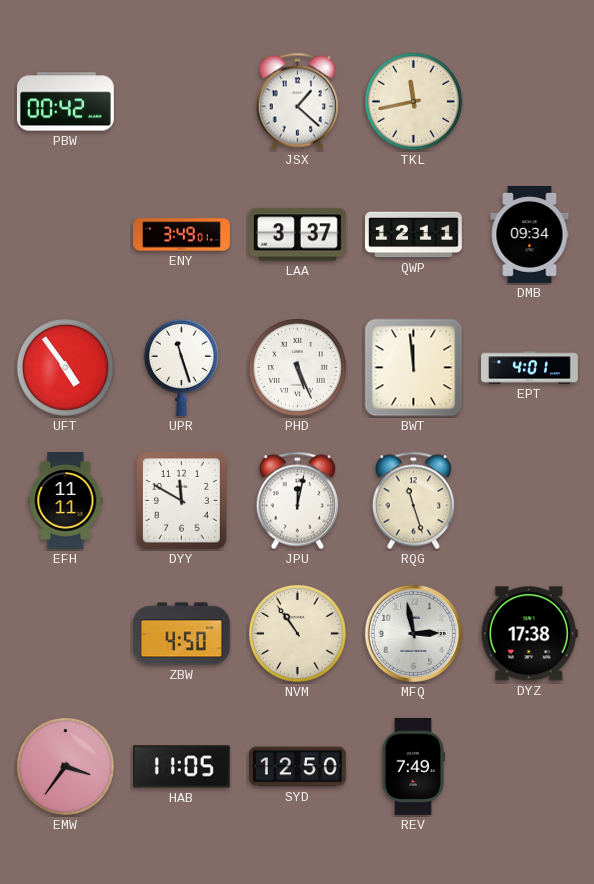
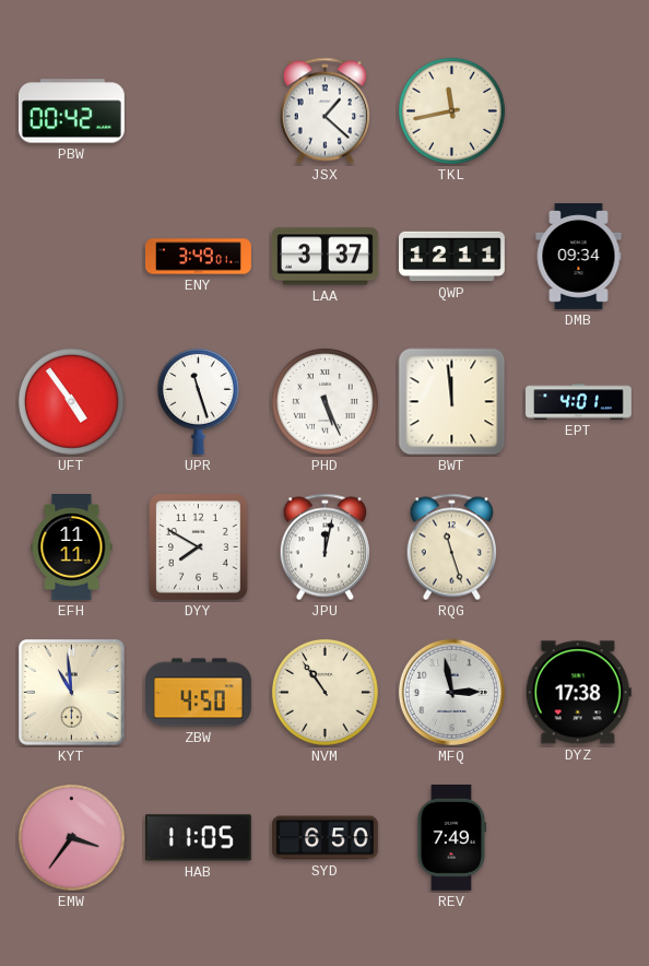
DYY: 11:50 -> 7:50
KYT: none -> 10:59
SYD: 12:50 -> 6:50
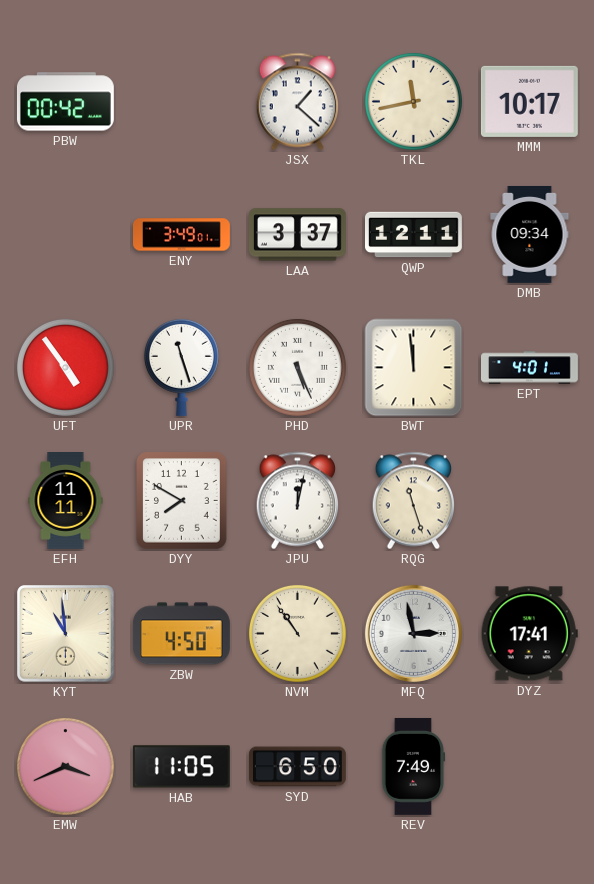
MMM: none -> 10:17
DYZ: 17:38 -> 17:41
EMW: 3:36 -> 3:41
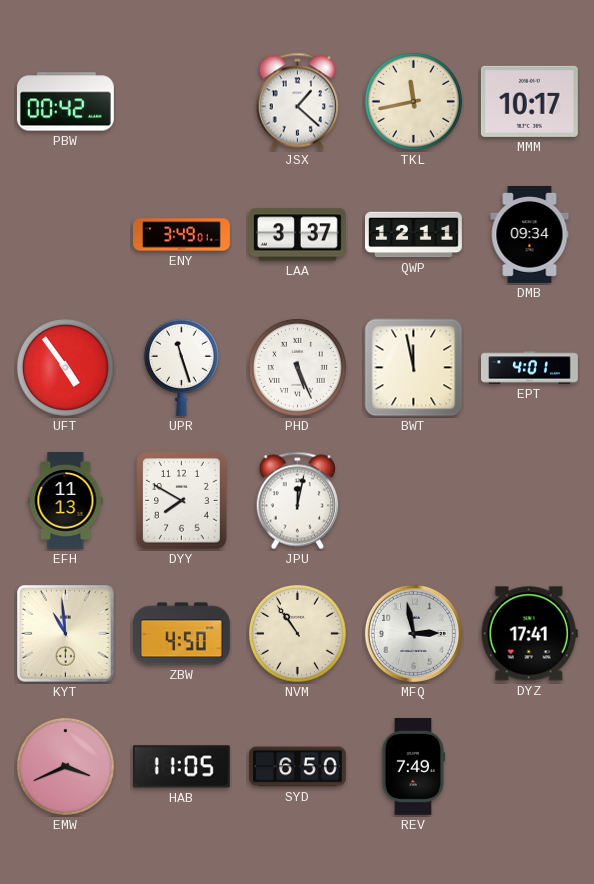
BWT: 11:59 -> 11:58
EFH: 11:11 -> 11:13
RQG: 11:27 -> none
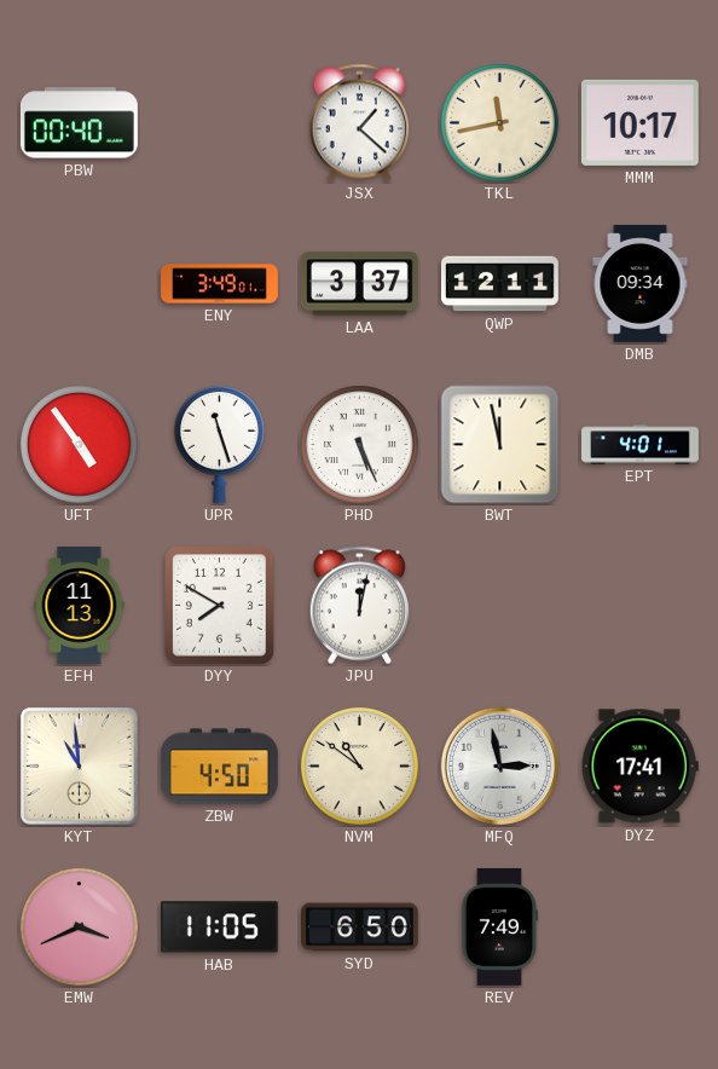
PBW: 00:42 -> 00:40
NVM: 10:54 -> 10:51
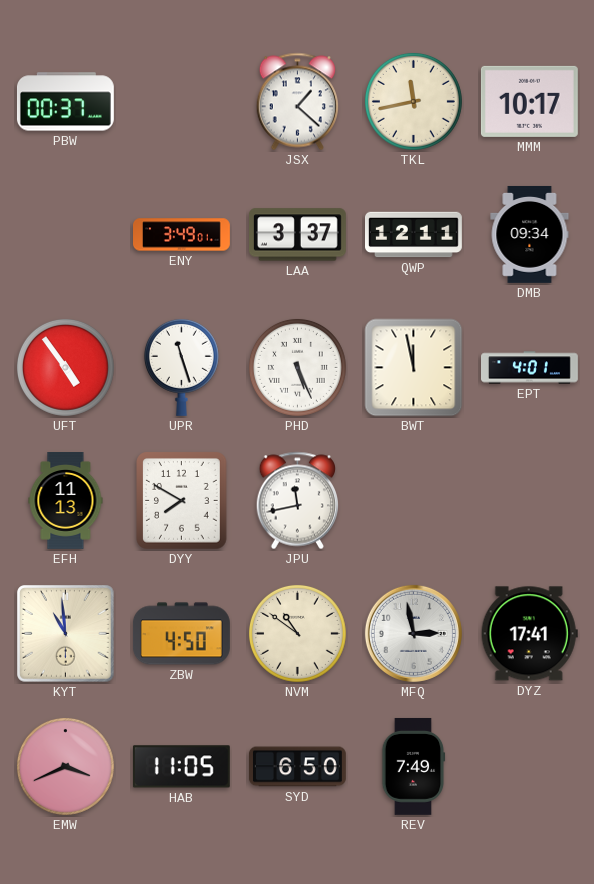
PBW: 00:40 -> 00:37
JPU: 12:02 -> 11:43
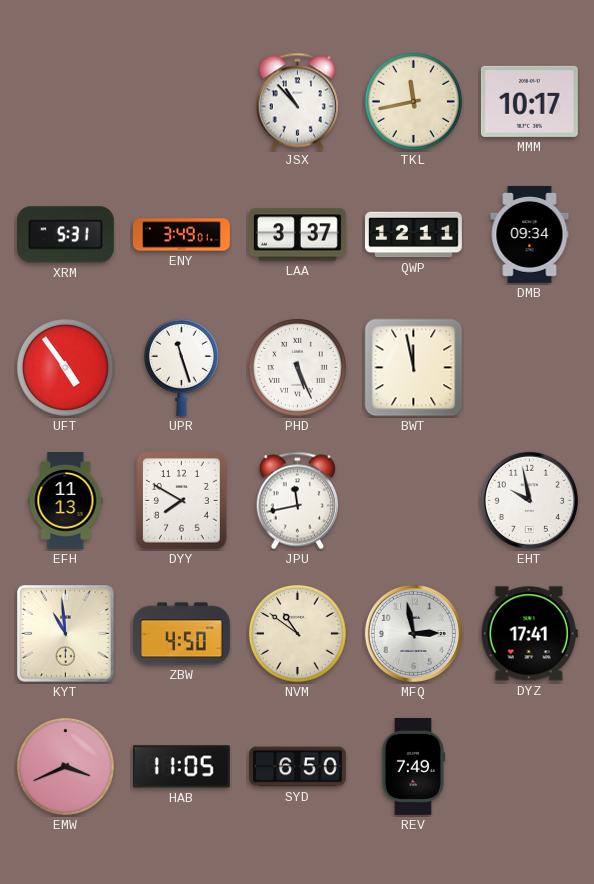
PBW: 00:37 -> none
JSX: 1:22 -> 10:53
XRM: none -> 5:31
EPT: 4:01 -> none
EHT: none -> 9:58
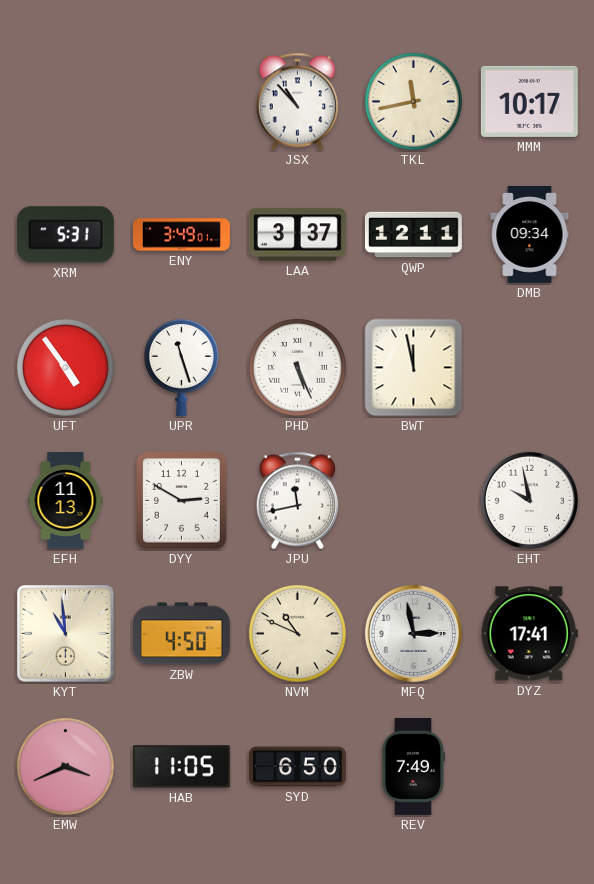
DYY: 7:50 -> 2:50
NVM: 10:51 -> 10:49
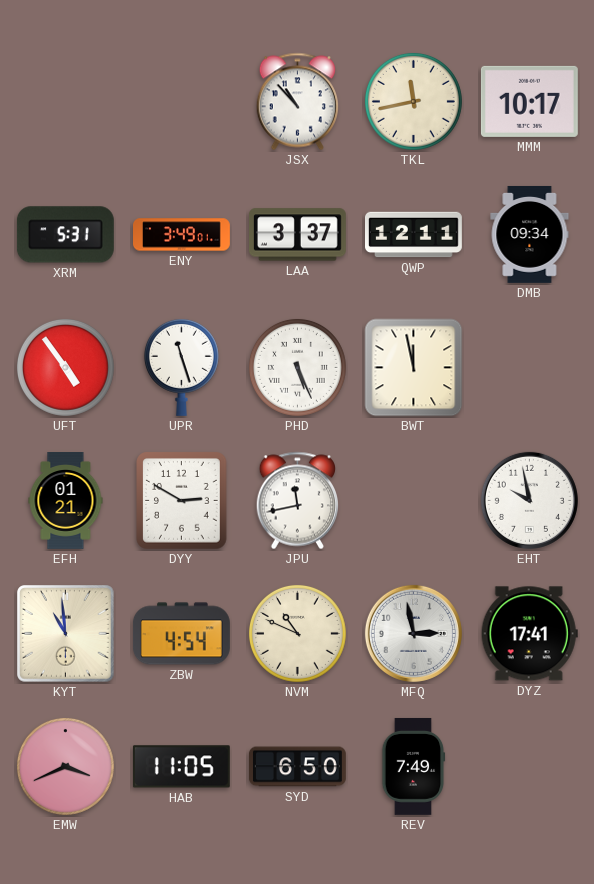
EFH: 11:13 -> 01:21
ZBW: 4:50 -> 4:54
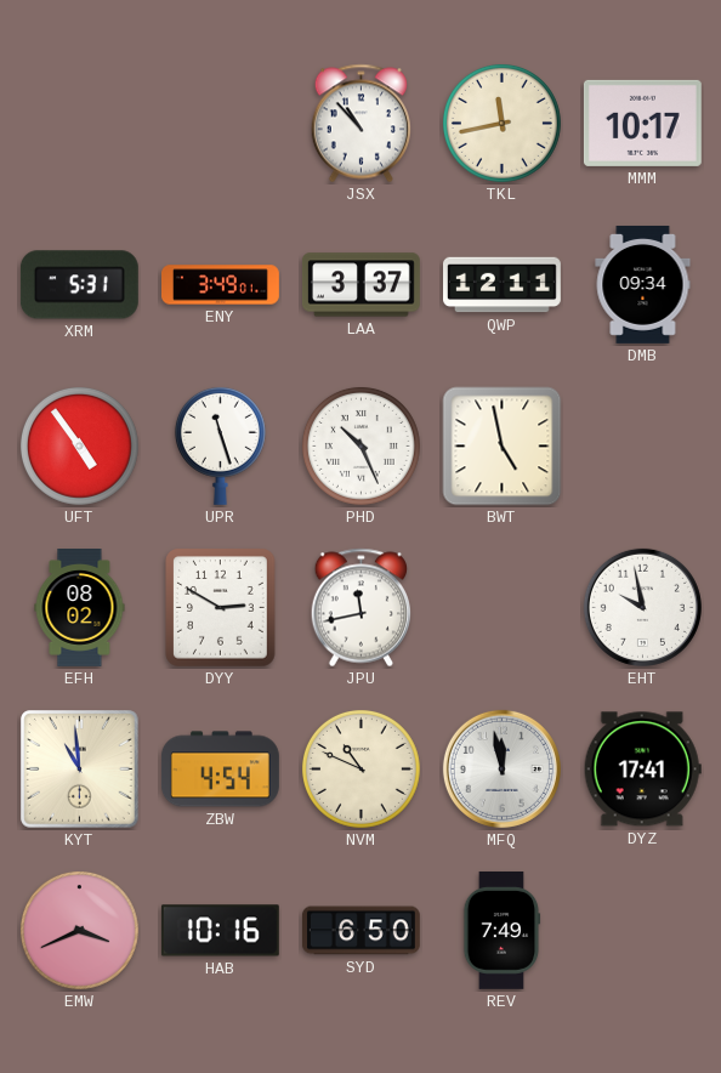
PHD: 5:26 -> 10:26
BWT: 11:58 -> 4:58
EFH: 01:21 -> 08:02
MFQ: 2:58 -> 11:58
HAB: 11:05 -> 10:16
